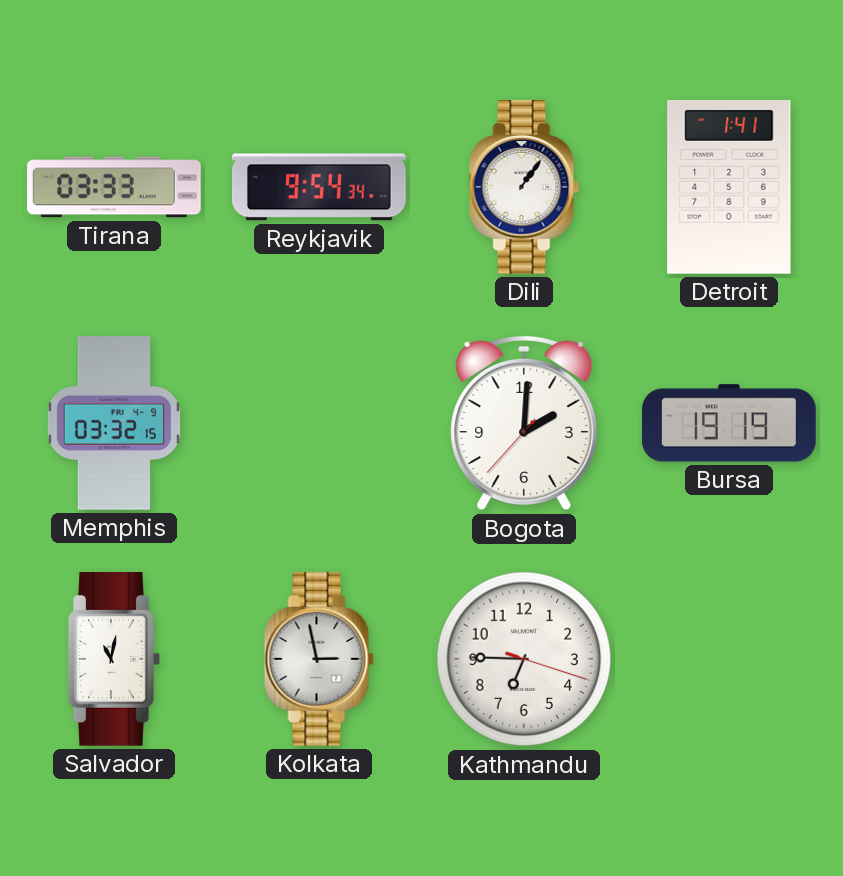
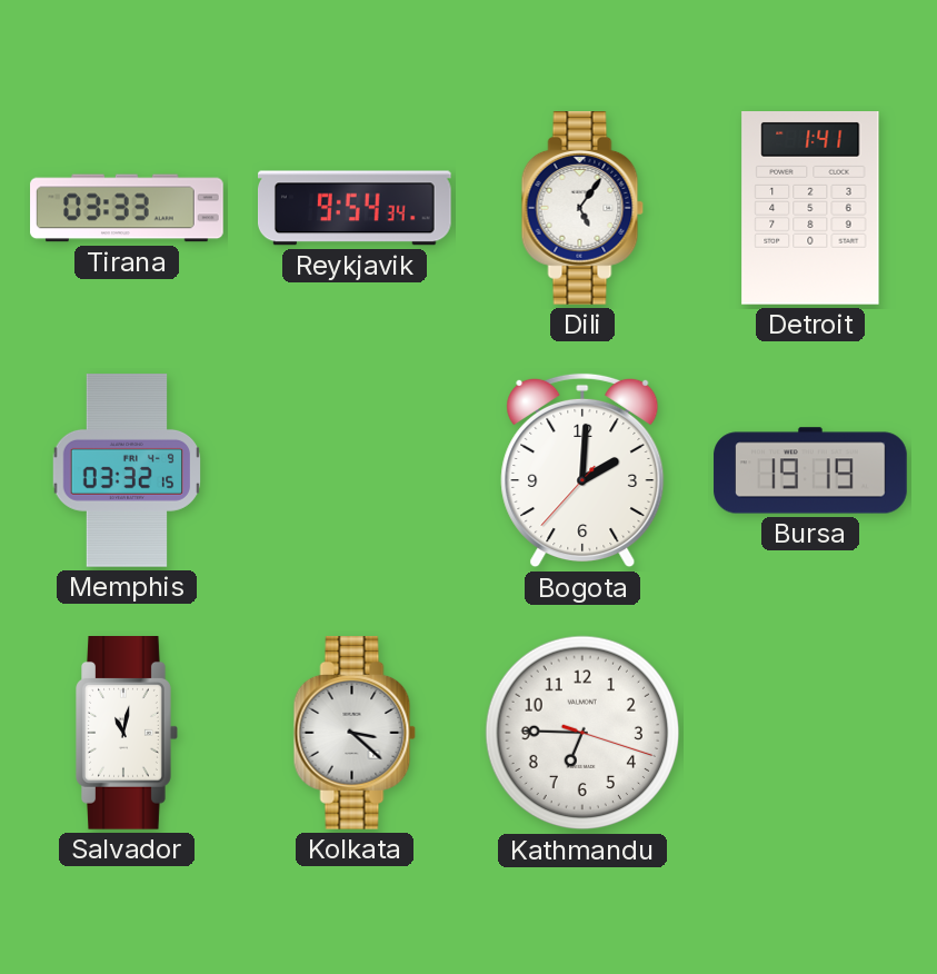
Dili: 1:06 -> 5:06
Kolkata: 2:58 -> 3:22
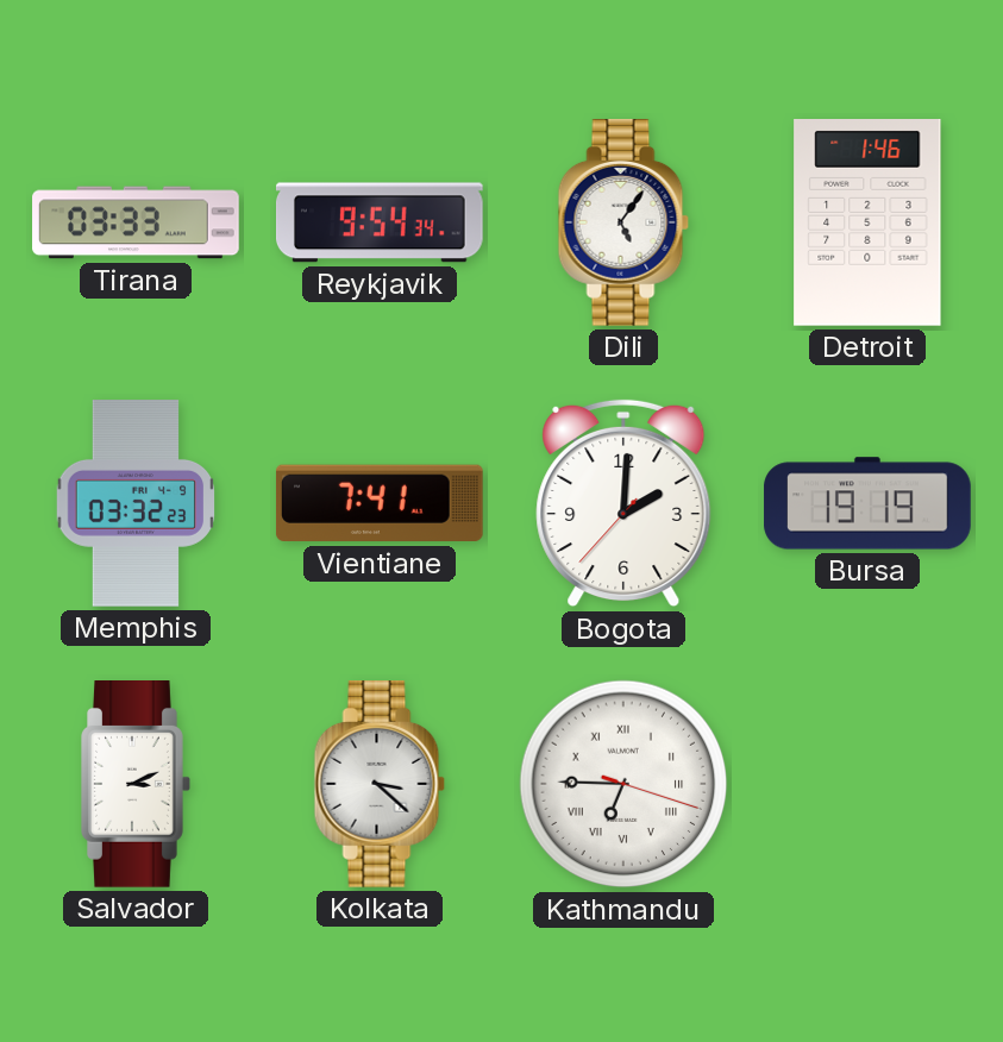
Detroit: 1:41 -> 1:46
Memphis: 03:32:15 -> 03:32:23
Vientiane: none -> 7:41
Salvador: 11:02 -> 3:11
Kathmandu numerals: Arabic -> Roman
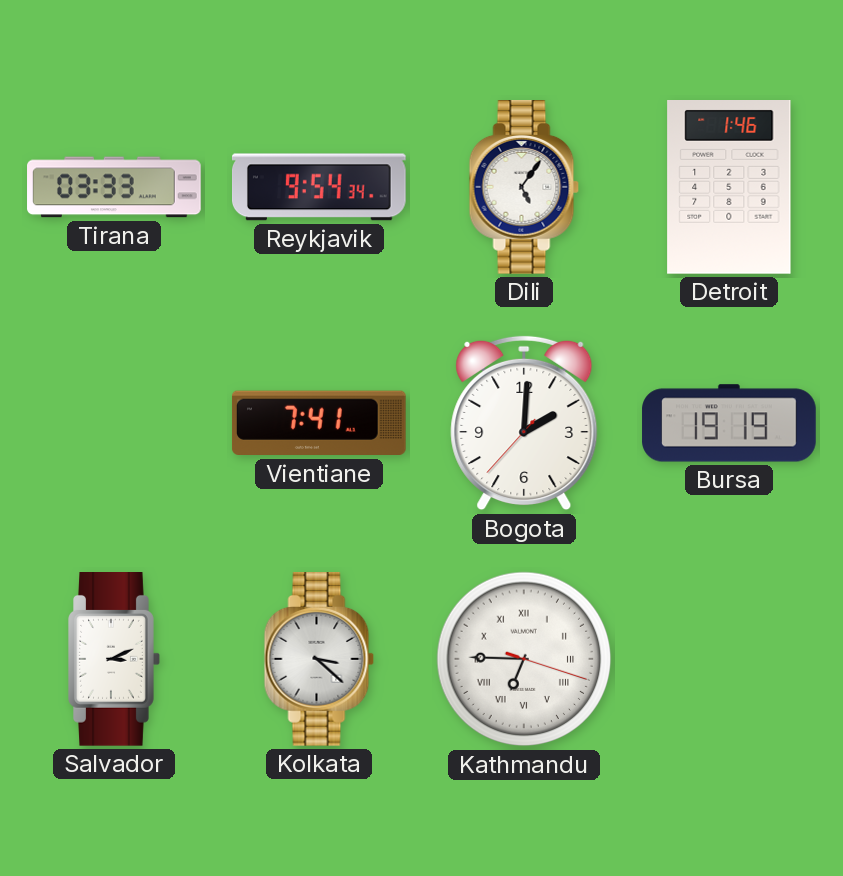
Memphis: 03:32 -> none
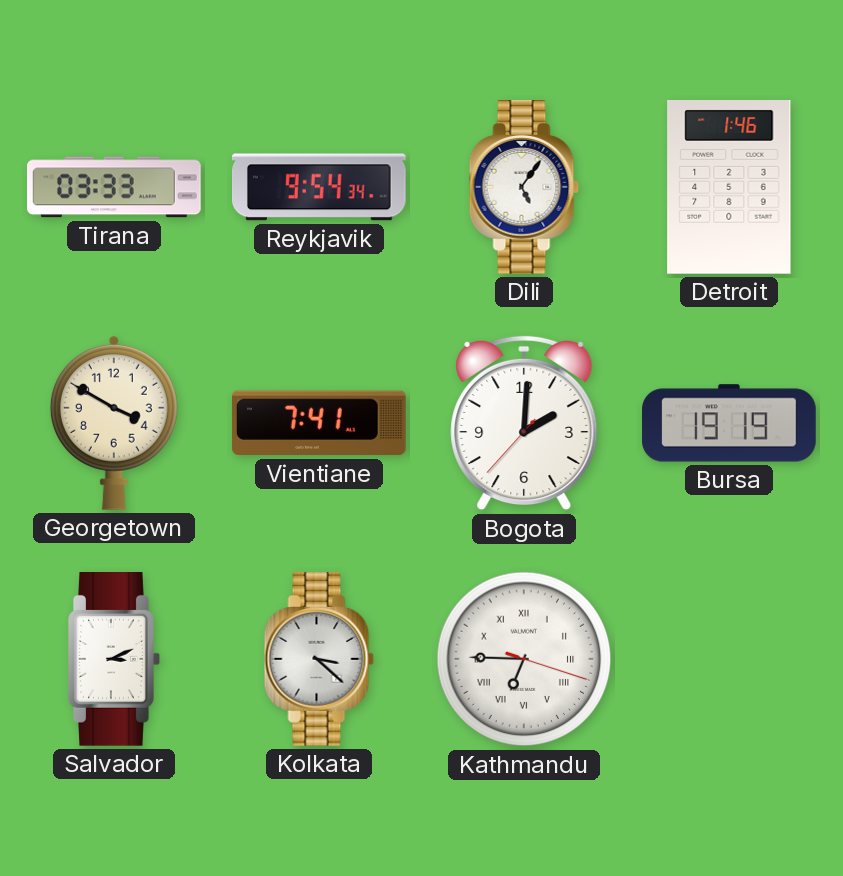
Georgetown: none -> 3:50
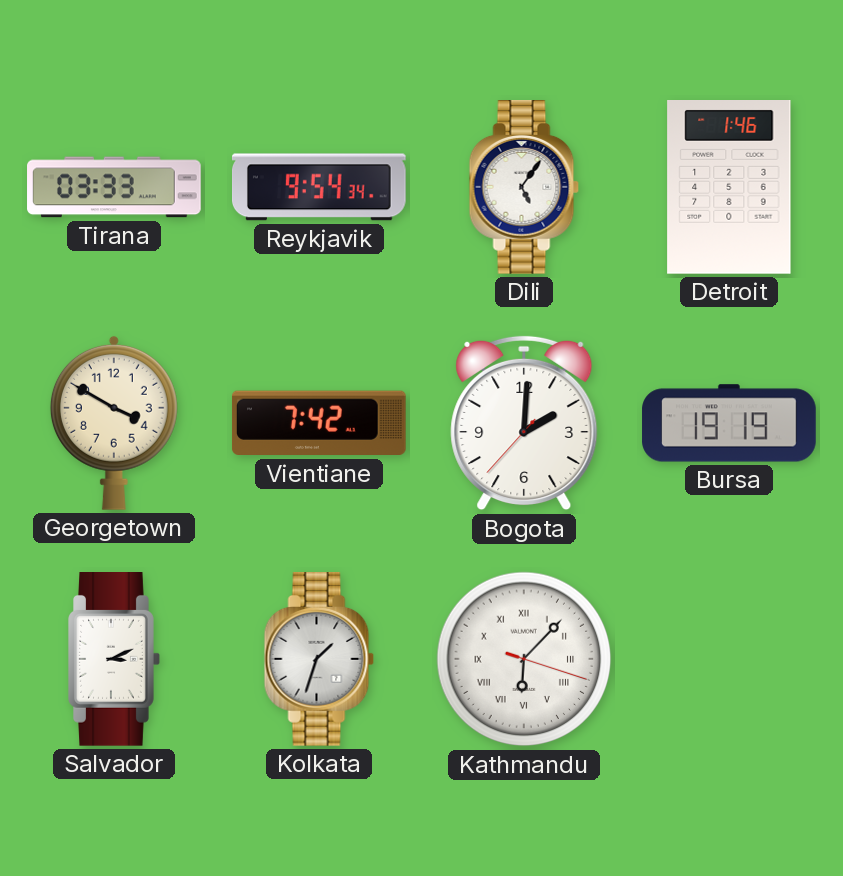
Vientiane: 7:41 -> 7:42
Kolkata: 3:22 -> 1:33
Kathmandu: 6:45 -> 6:07
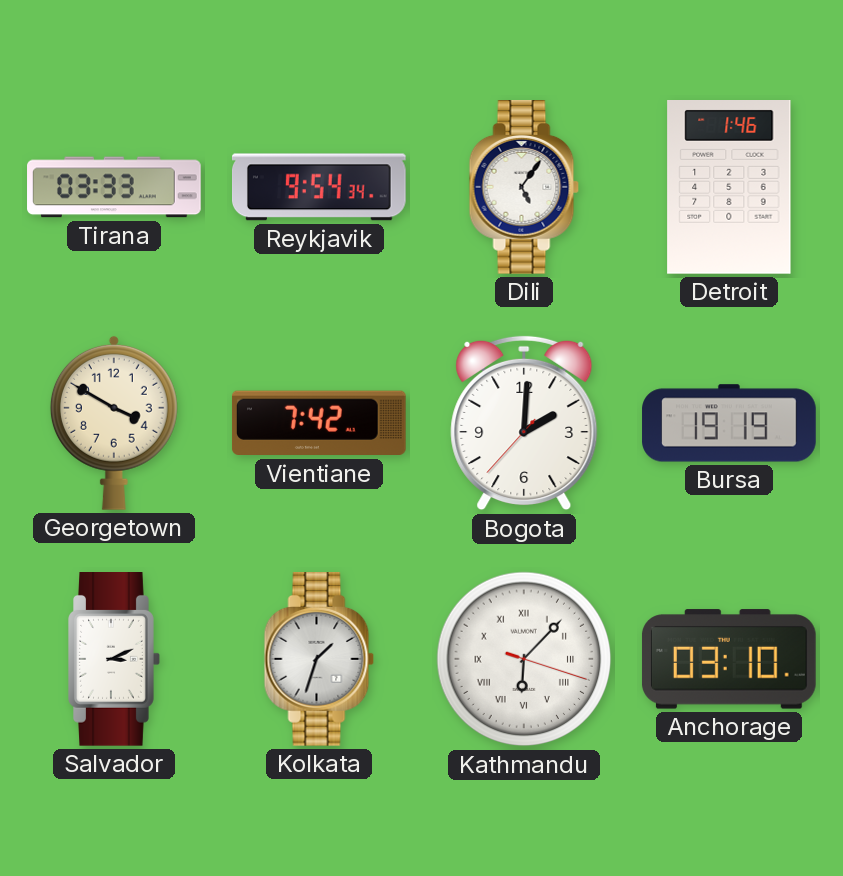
Anchorage: none -> 03:10
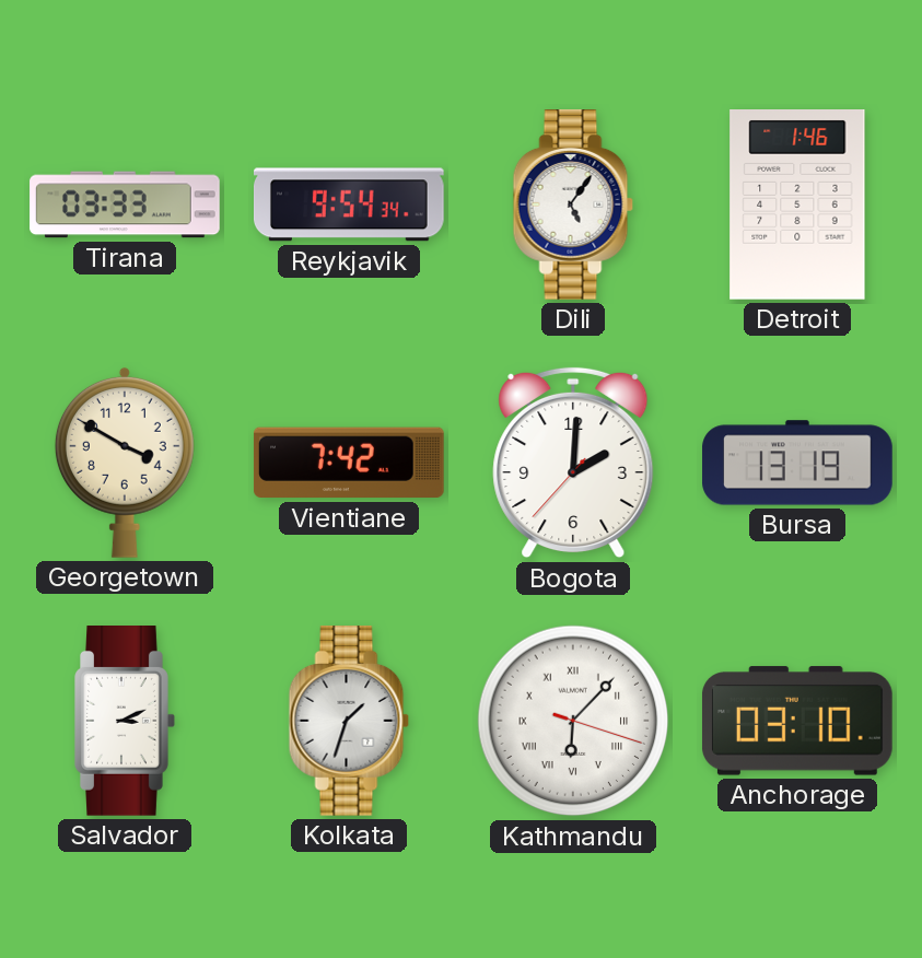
Bursa: 19:19 -> 13:19
